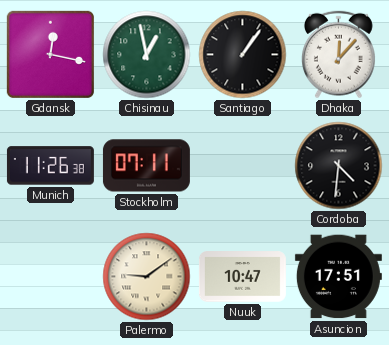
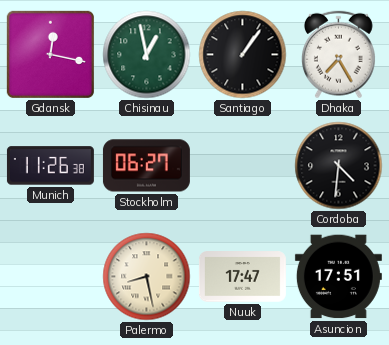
Dhaka: 12:07 -> 7:25
Stockholm: 07:11 -> 06:27
Palermo: 9:09 -> 8:28
Nuuk: 10:47 -> 17:47
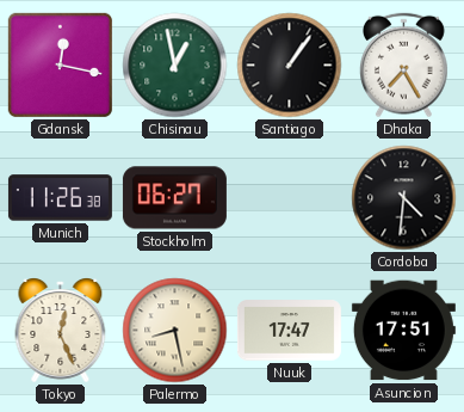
Tokyo: none -> 12:26
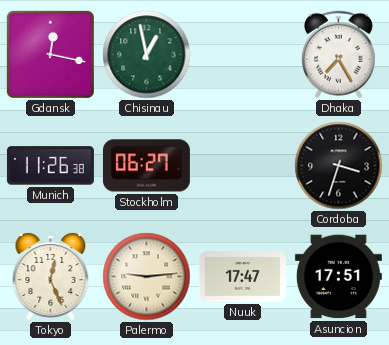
Santiago: 1:06 -> none
Cordoba: 4:31 -> 3:33
Palermo: 8:28 -> 9:14
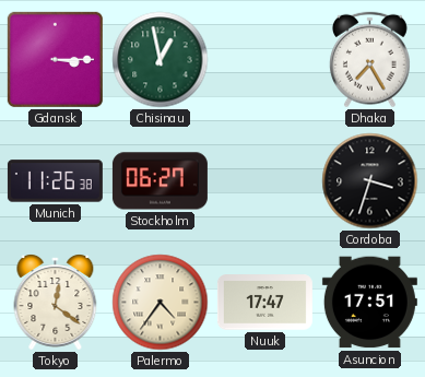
Gdansk: 12:17 -> 3:15
Tokyo: 12:26 -> 12:21
Palermo: 9:14 -> 4:36
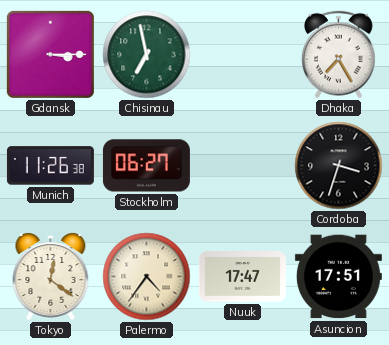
Chisinau: 12:58 -> 6:58
